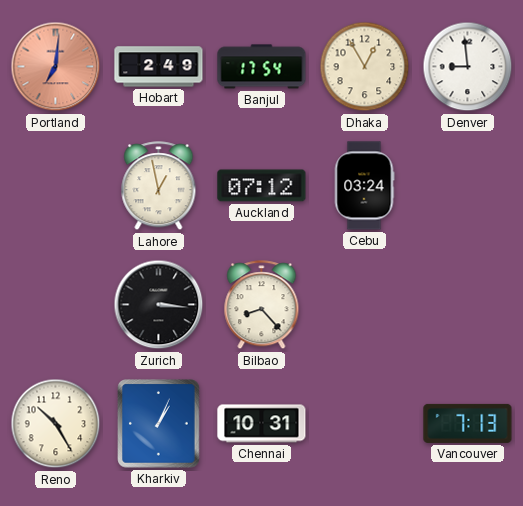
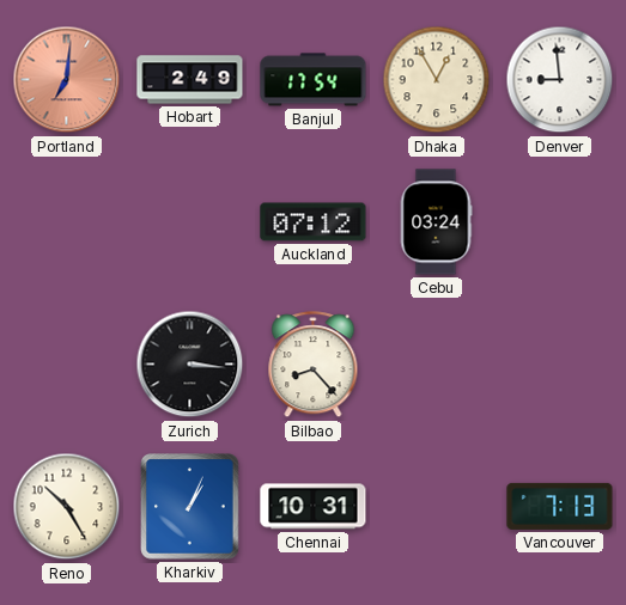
Lahore: 12:58 -> none
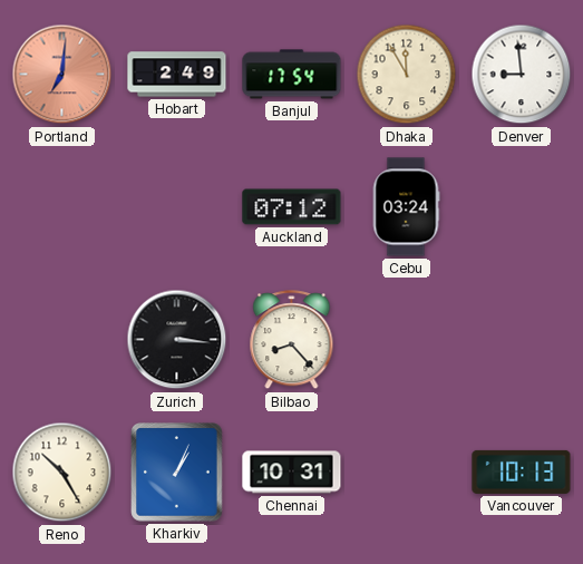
Dhaka: 12:55 -> 11:55
Vancouver: 7:13 -> 10:13
